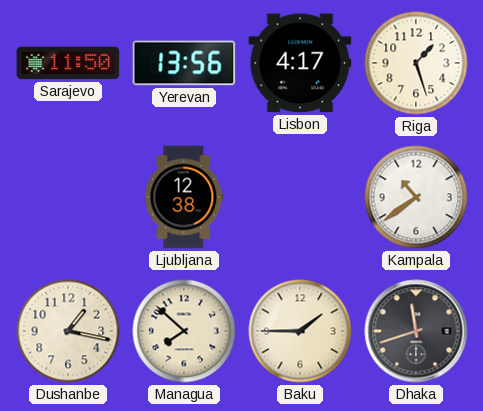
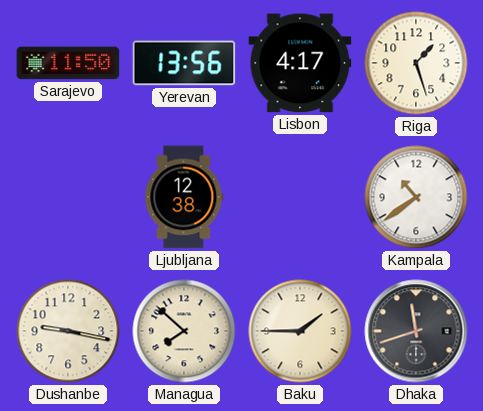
Dushanbe: 1:17 -> 9:17
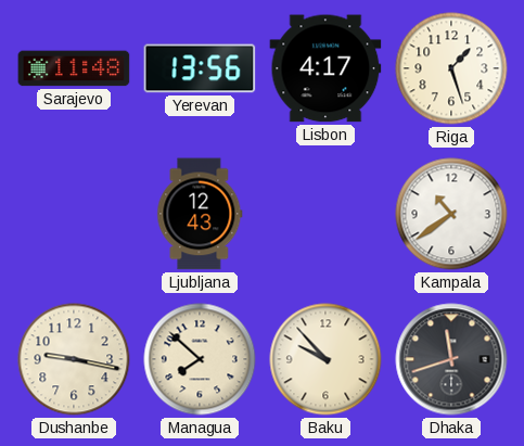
Sarajevo: 11:50 -> 11:48
Ljubljana: 12:38 -> 12:43
Baku: 1:45 -> 9:53
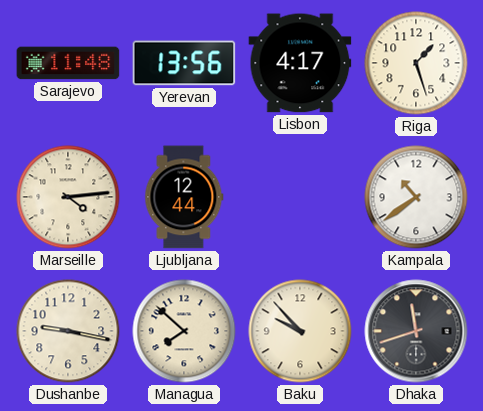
Marseille: none -> 4:14
Ljubljana: 12:43 -> 12:44
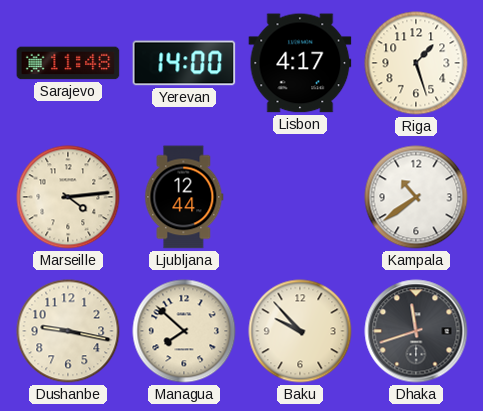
Yerevan: 13:56 -> 14:00
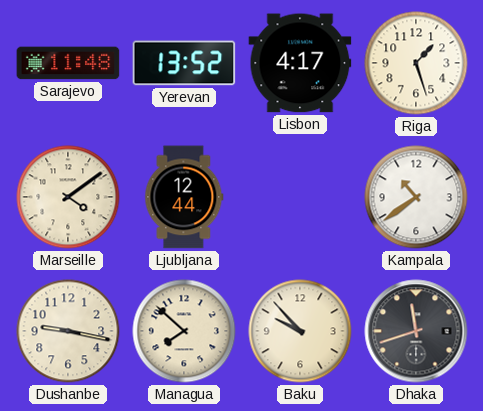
Yerevan: 14:00 -> 13:52
Marseille: 4:14 -> 4:09
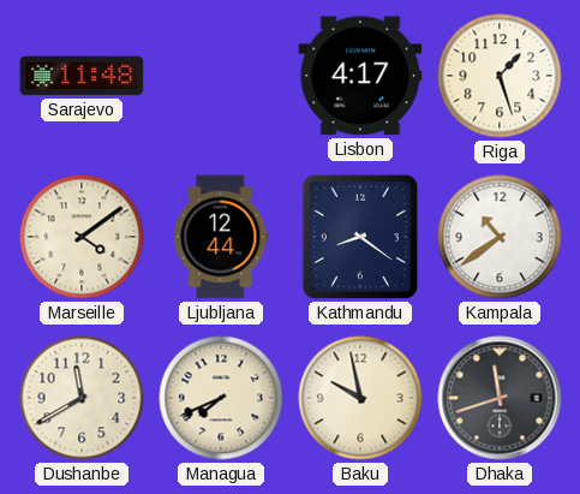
Yerevan: 13:52 -> none
Kathmandu: none -> 8:21
Dushanbe: 9:17 -> 11:40
Managua: 7:52 -> 7:41
Baku: 9:53 -> 9:58
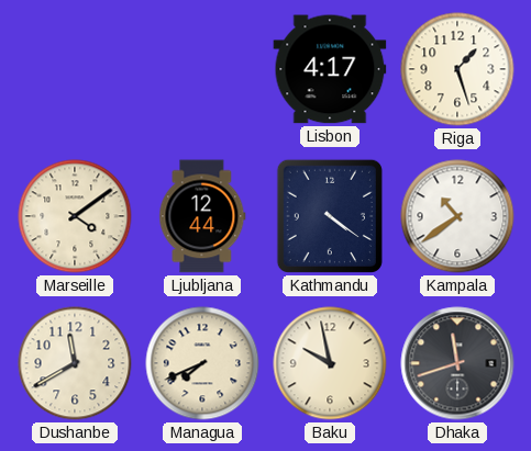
Sarajevo: 11:48 -> none
Kathmandu: 8:21 -> 4:21
